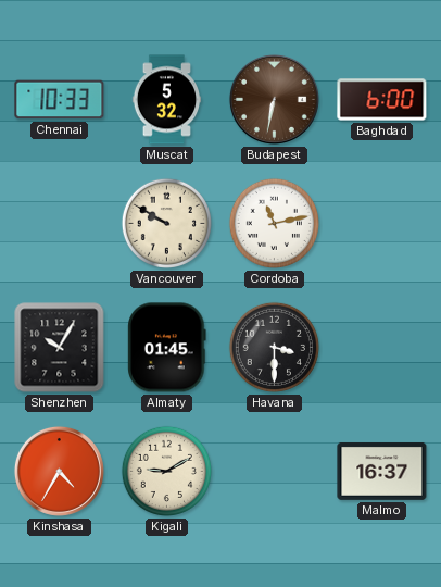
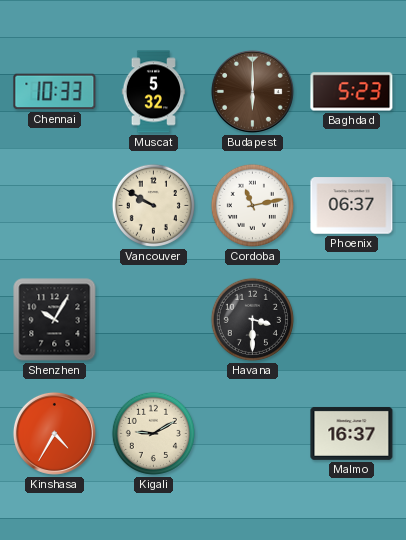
Budapest: 6:32 -> 6:00
Baghdad: 6:00 -> 5:23
Phoenix: none -> 06:37
Almaty: 01:45 -> none
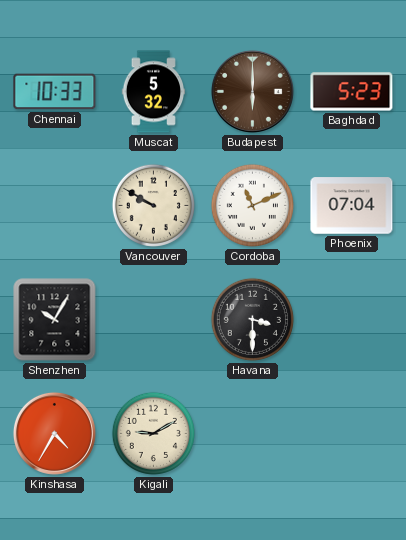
Cordoba: 11:13 -> 11:11
Phoenix: 06:37 -> 07:04
Malmo: 16:37 -> none
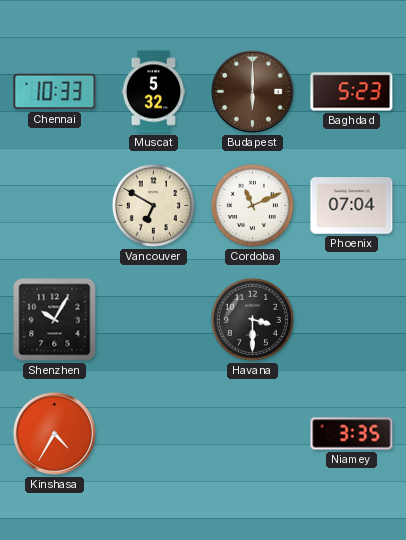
Vancouver: 9:50 -> 6:50
Kigali: 9:10 -> none
Niamey: none -> 3:35
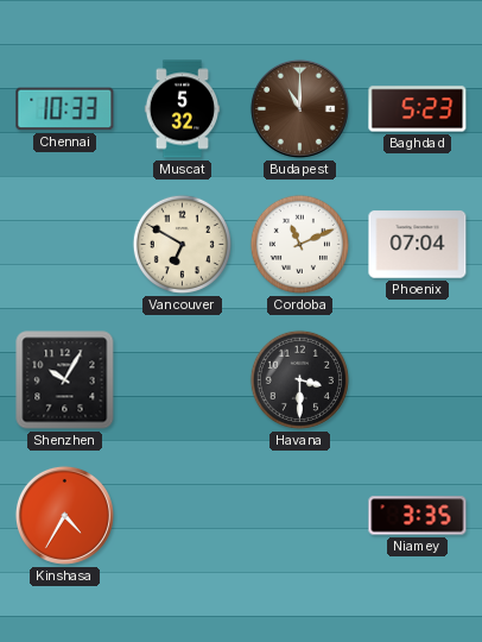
Budapest: 6:00 -> 11:00
